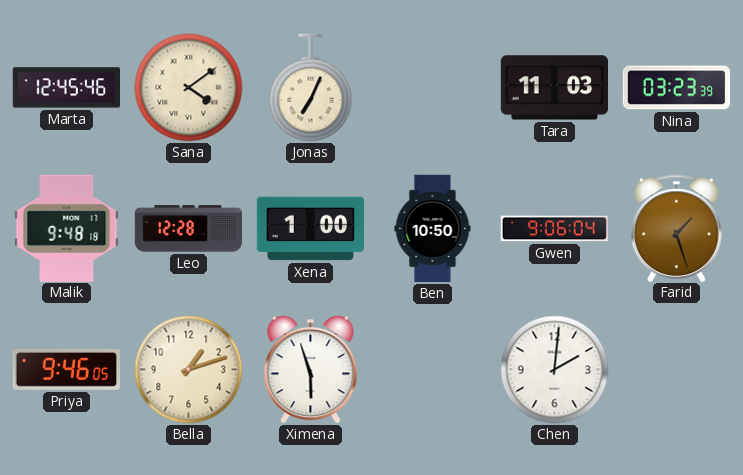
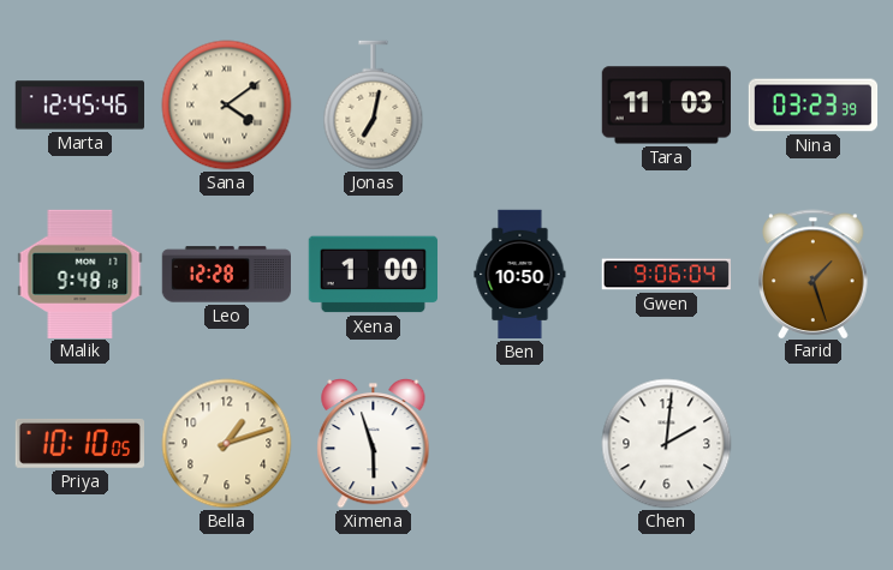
Jonas: 7:04 -> 7:02
Priya: 9:46 -> 10:10
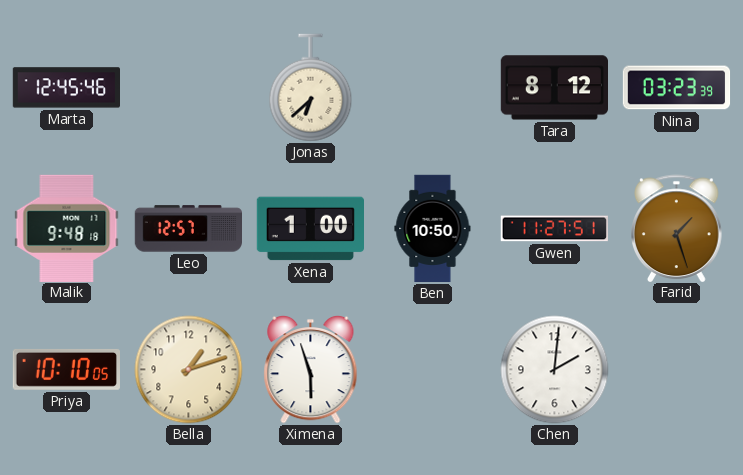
Sana: 4:09 -> none
Jonas: 7:02 -> 6:38
Tara: 11:03 -> 8:12
Leo: 12:28 -> 12:57
Gwen: 9:06 -> 11:27
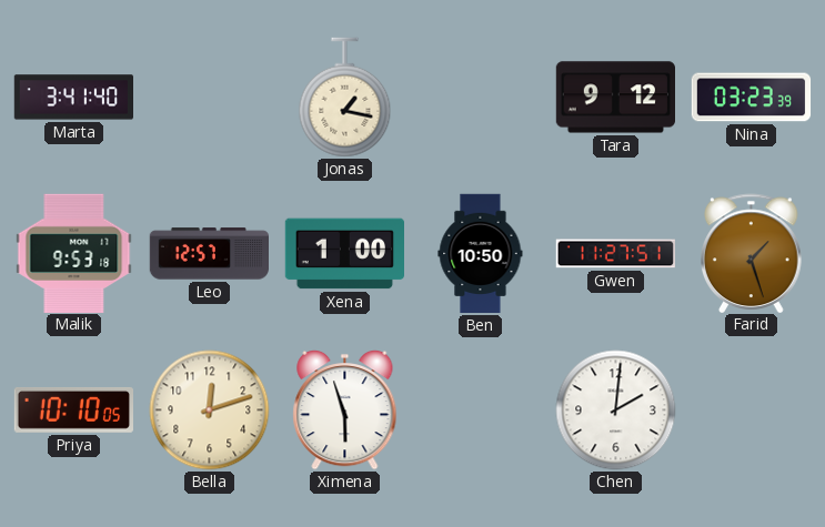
Marta: 12:45 -> 3:41
Jonas: 6:38 -> 1:17
Tara: 8:12 -> 9:12
Malik: 9:48 -> 9:53
Bella: 1:12 -> 12:12
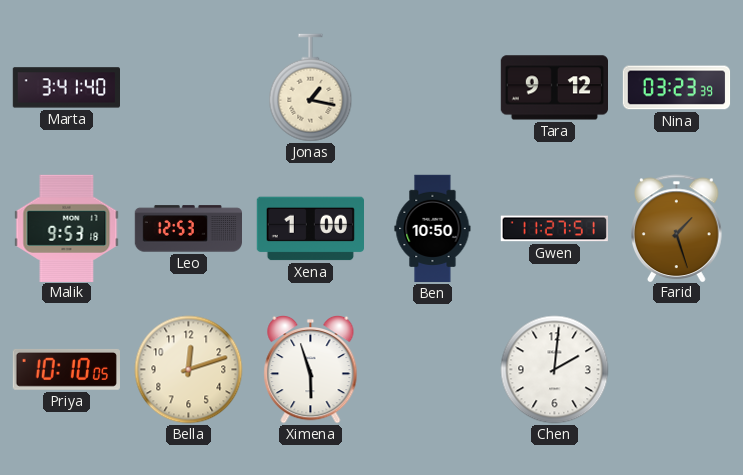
Leo: 12:57 -> 12:53
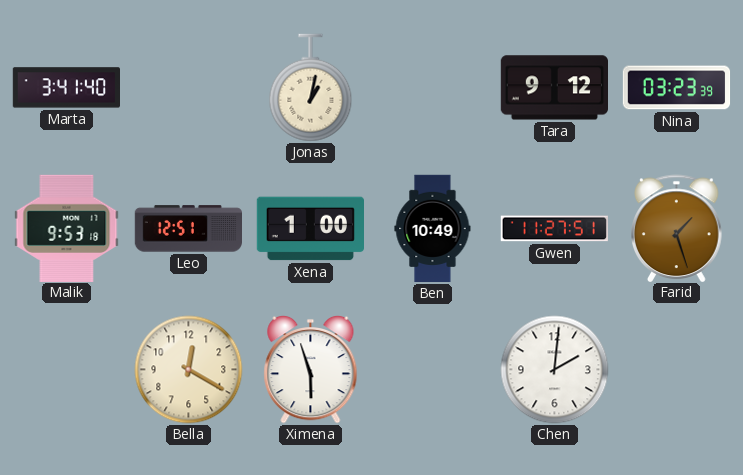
Jonas: 1:17 -> 1:02
Leo: 12:53 -> 12:51
Ben: 10:50 -> 10:49
Priya: 10:10 -> none
Bella: 12:12 -> 12:20
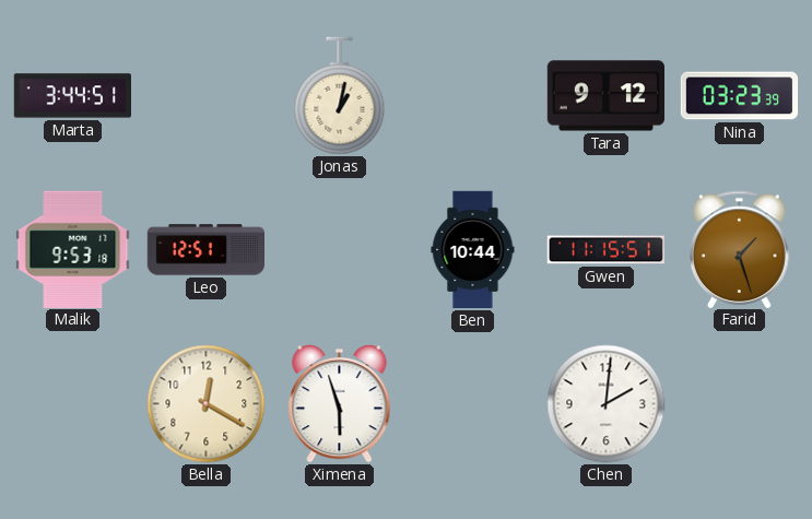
Marta: 3:41 -> 3:44
Xena: 1:00 -> none
Ben: 10:49 -> 10:44
Gwen: 11:27 -> 11:15
